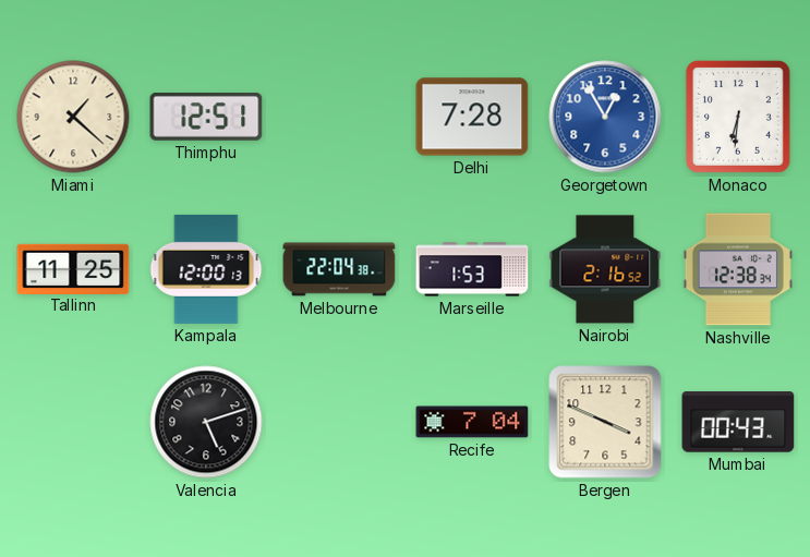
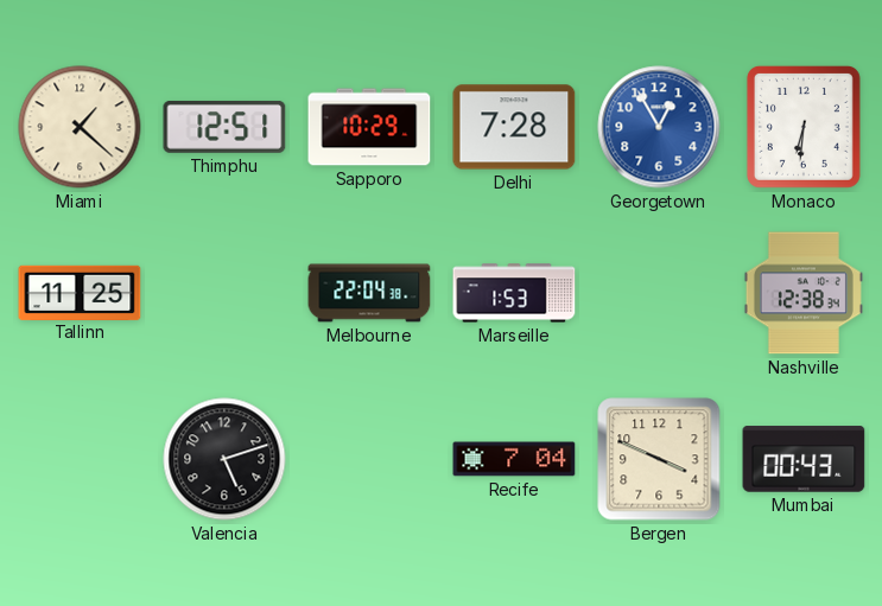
Sapporo: none -> 10:29
Kampala: 12:00 -> none
Nairobi: 2:16 -> none
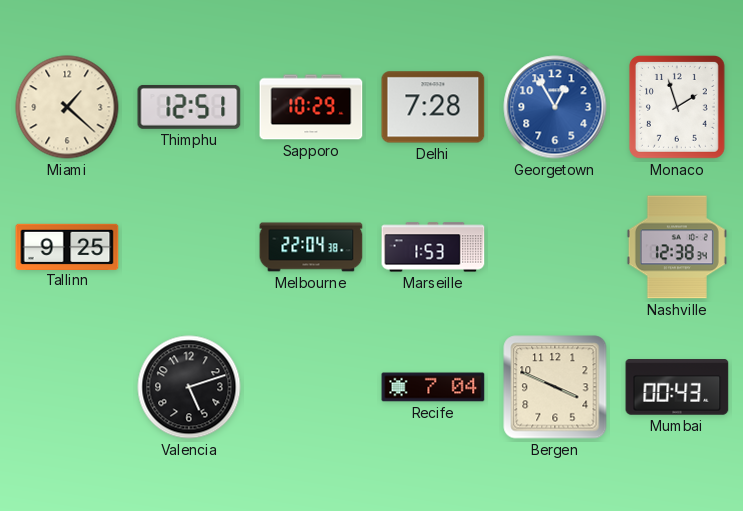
Monaco: 6:31 -> 1:57
Tallinn: 11:25 -> 9:25
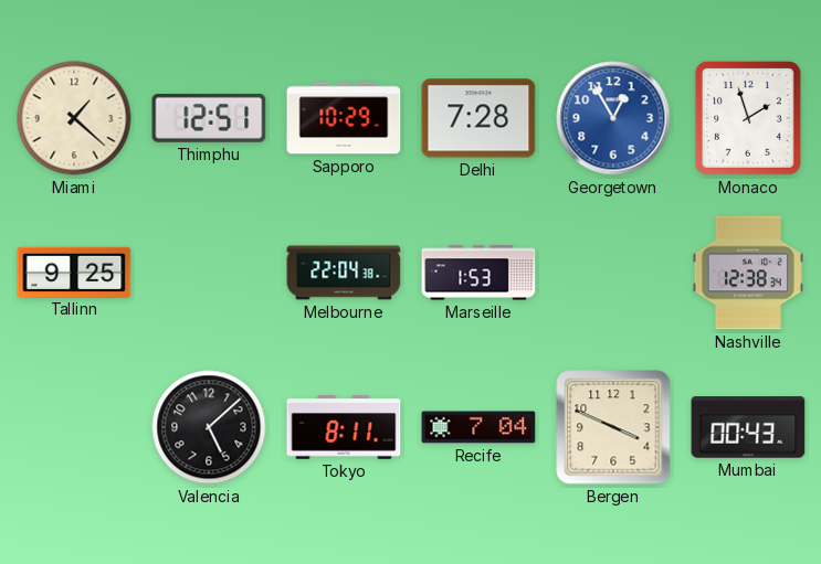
Valencia: 5:12 -> 5:08
Tokyo: none -> 8:11
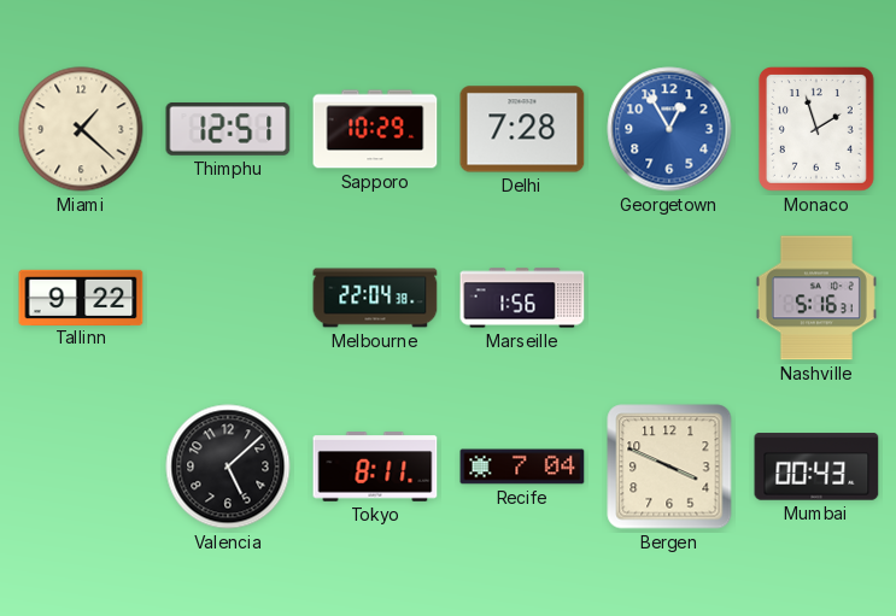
Tallinn: 9:25 -> 9:22
Marseille: 1:53 -> 1:56
Nashville: 12:38 -> 5:16
